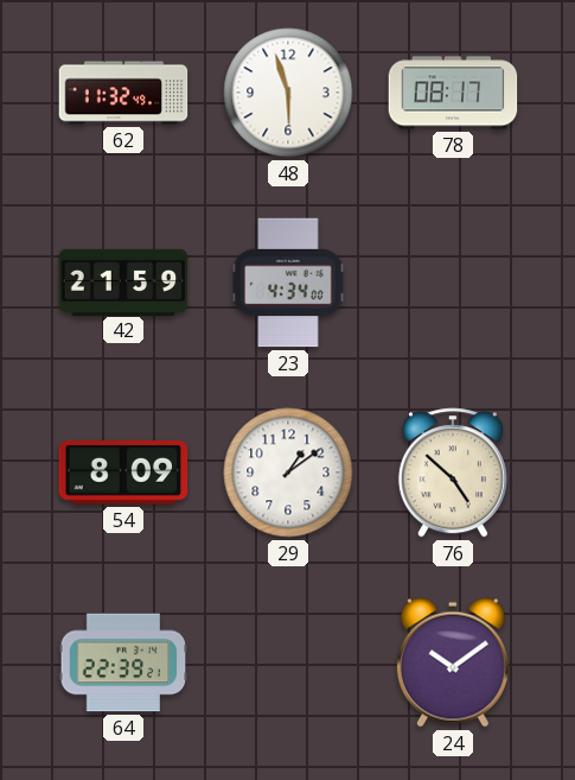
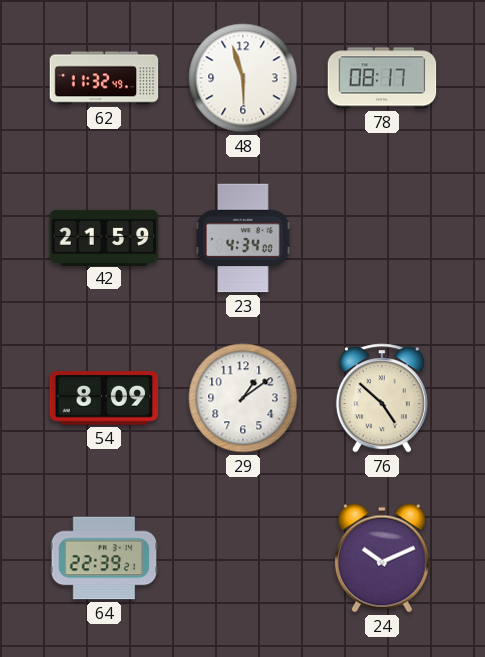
24: 10:09 -> 10:11
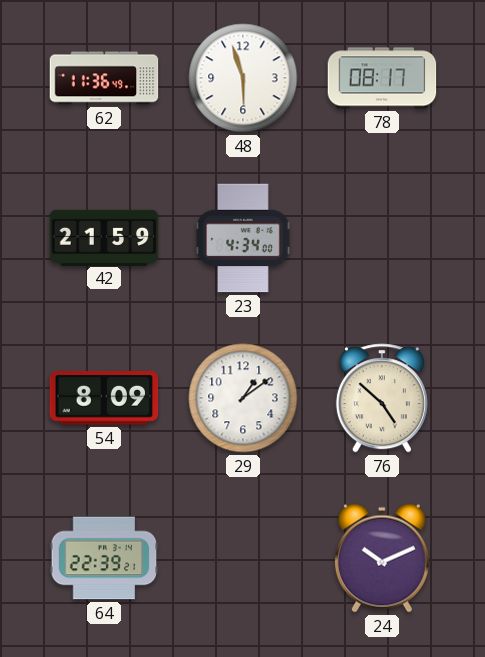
62: 11:32 -> 11:36
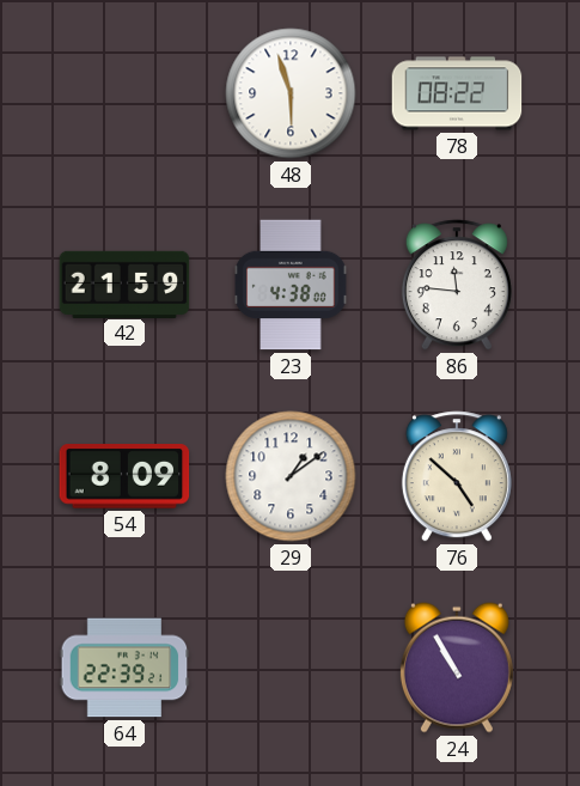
62: 11:36 -> none
78: 08:17 -> 08:22
23: 4:34 -> 4:38
86: none -> 11:46
24: 10:11 -> 10:55
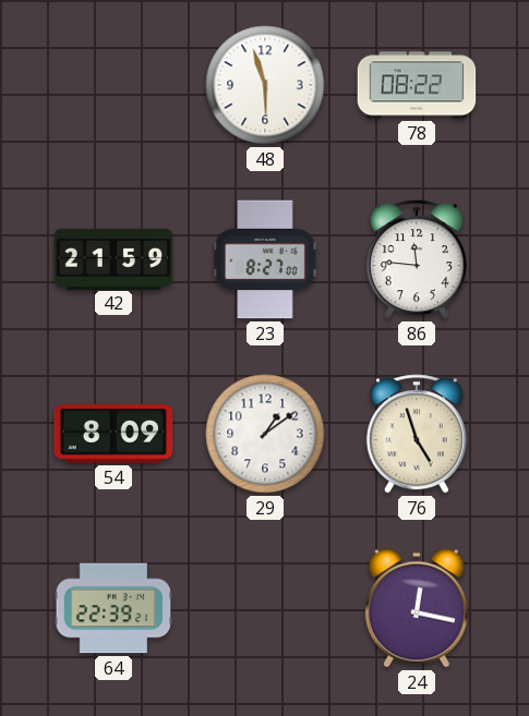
23: 4:38 -> 8:27
76: 4:52 -> 4:57
24: 10:55 -> 12:17
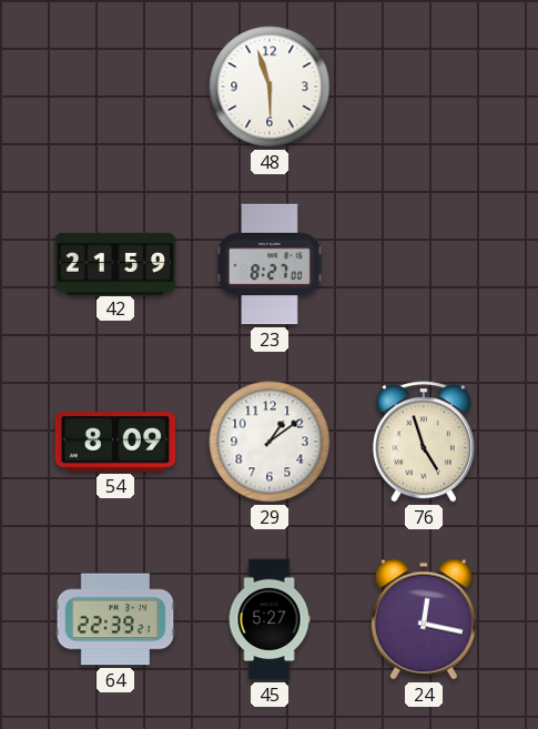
78: 08:22 -> none
86: 11:46 -> none
45: none -> 5:27
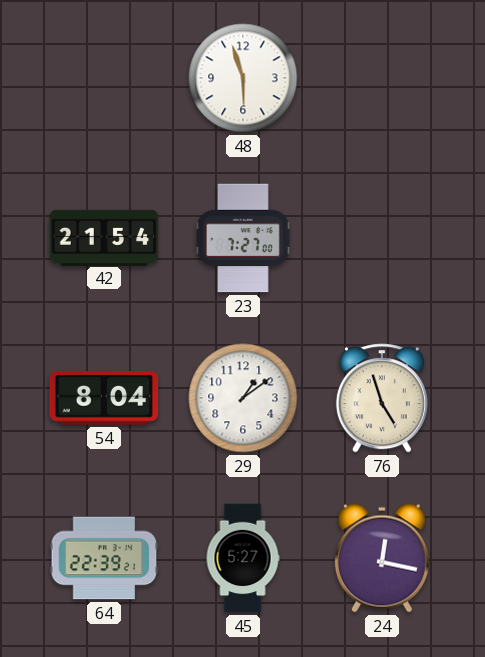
42: 21:59 -> 21:54
23: 8:27 -> 7:27
54: 8:09 -> 8:04
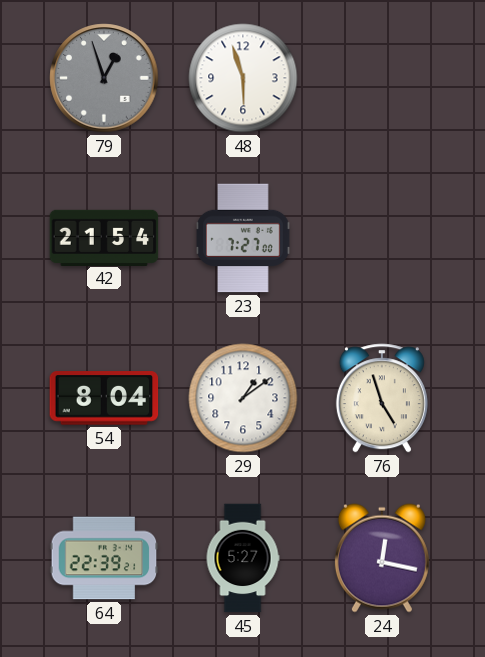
79: none -> 12:57
